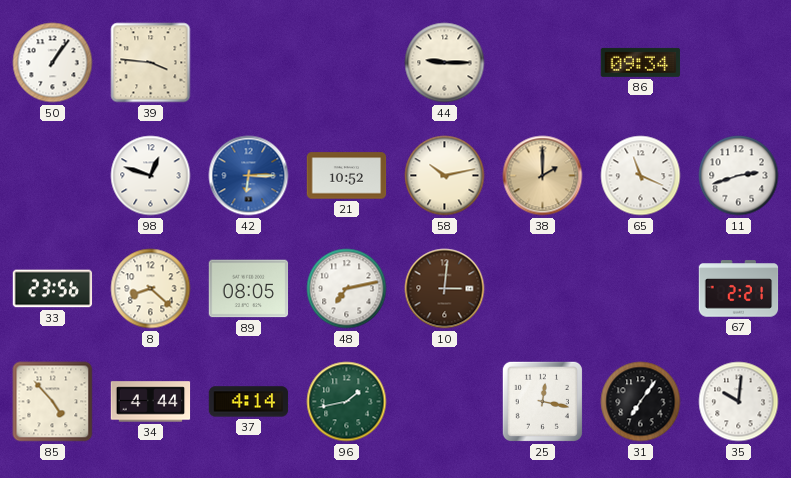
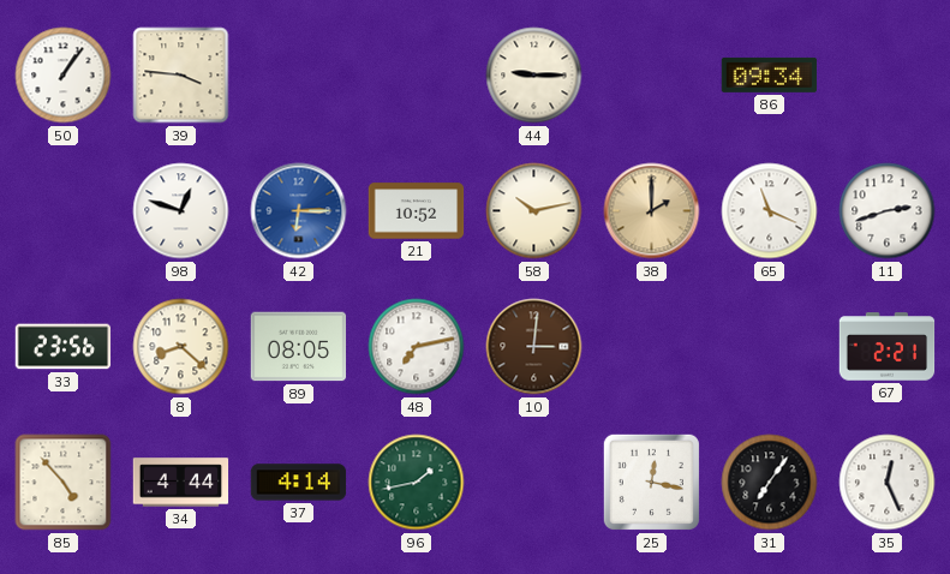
35: 10:01 -> 12:26
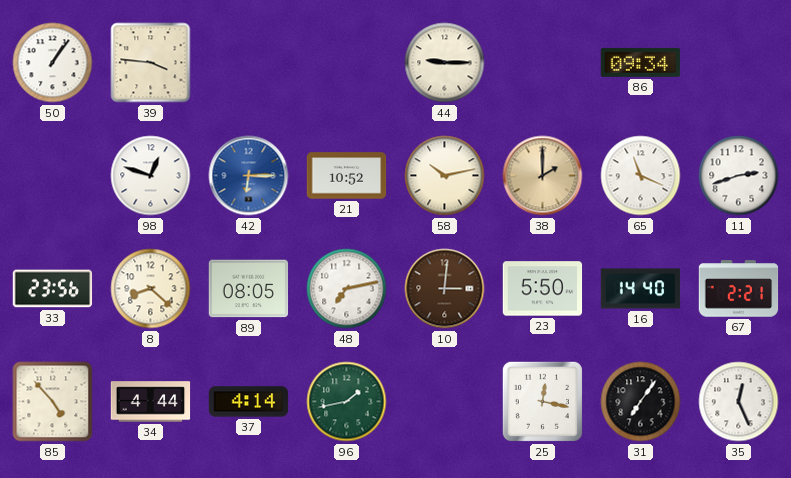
23: none -> 5:50
16: none -> 14:40
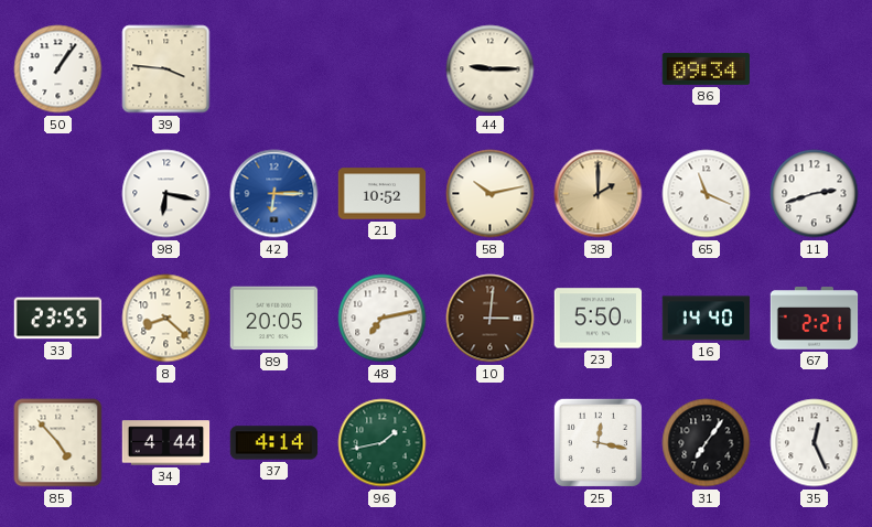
98: 12:48 -> 6:17
33: 23:56 -> 23:55
89: 08:05 -> 20:05
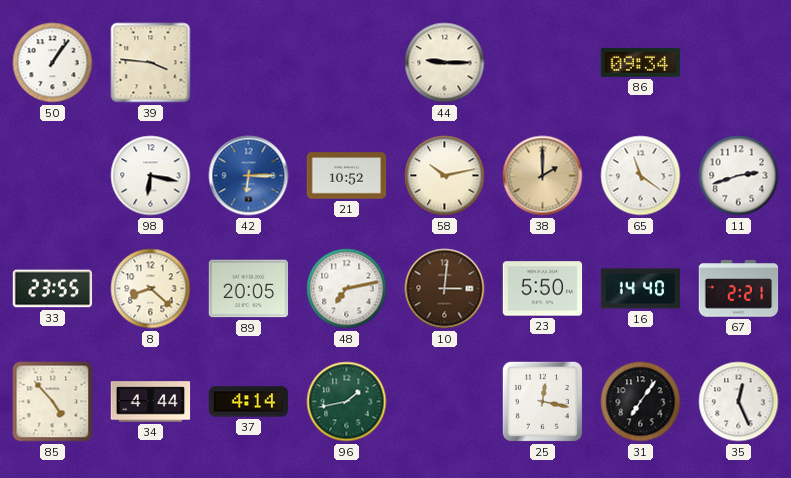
65: 11:19 -> 11:21
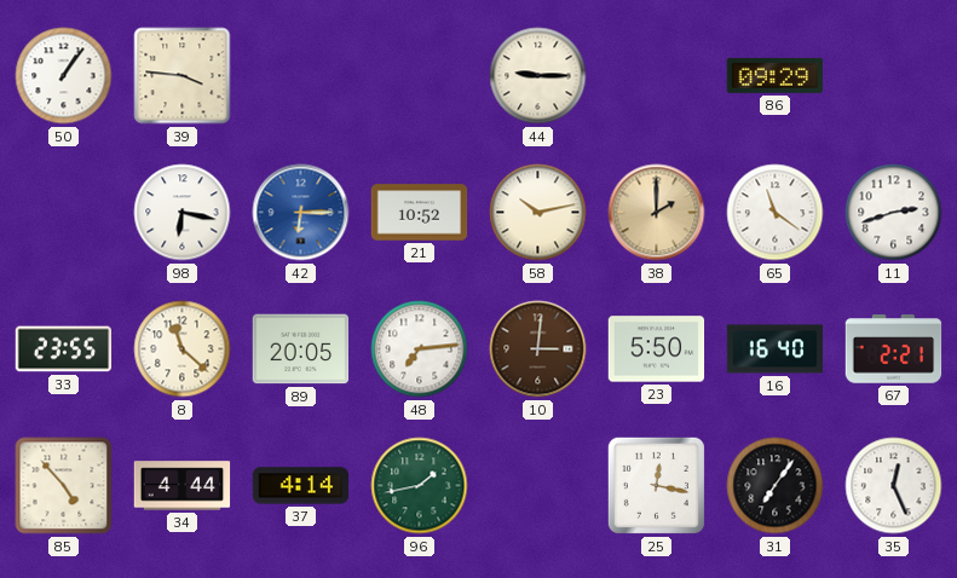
86: 09:34 -> 09:29
8: 8:22 -> 11:22
48: 7:13 -> 7:14
16: 14:40 -> 16:40
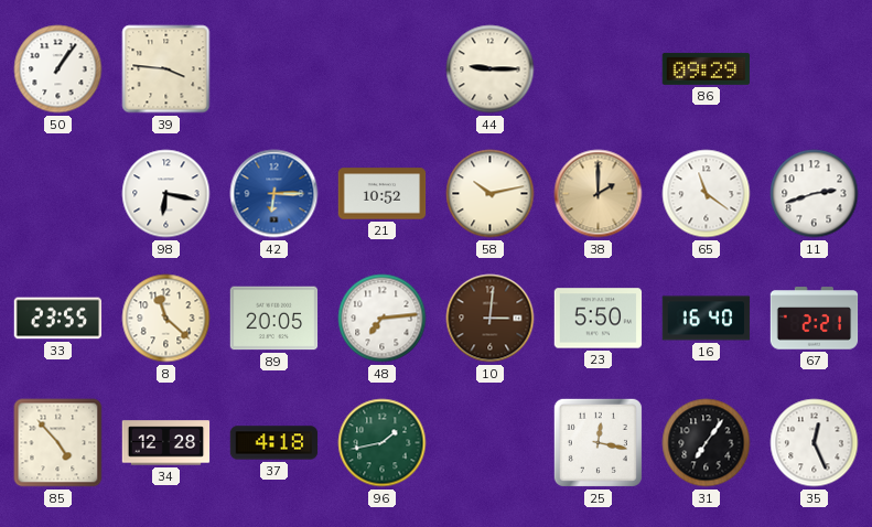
34: 4:44 -> 12:28
37: 4:14 -> 4:18
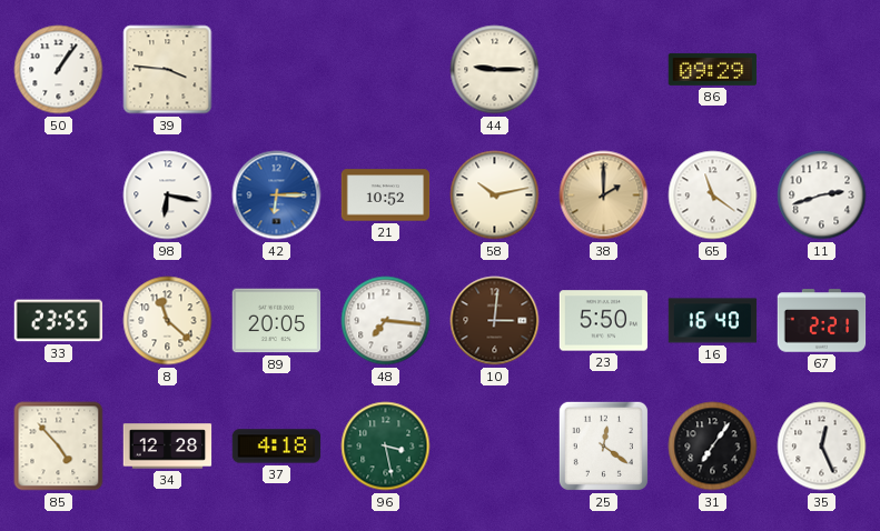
48: 7:14 -> 7:16
96: 1:43 -> 3:28
25: 12:17 -> 12:21
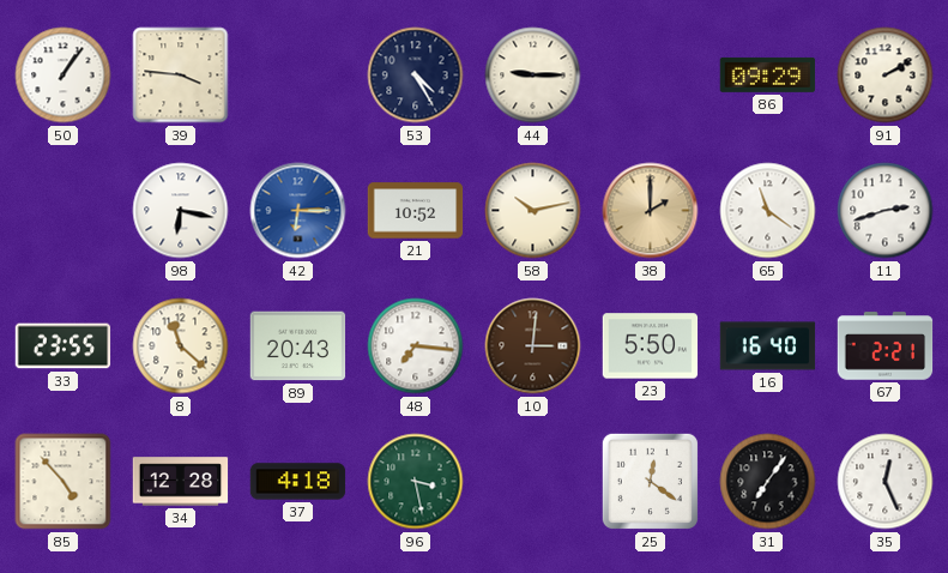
53: none -> 4:25
91: none -> 2:10
89: 20:05 -> 20:43
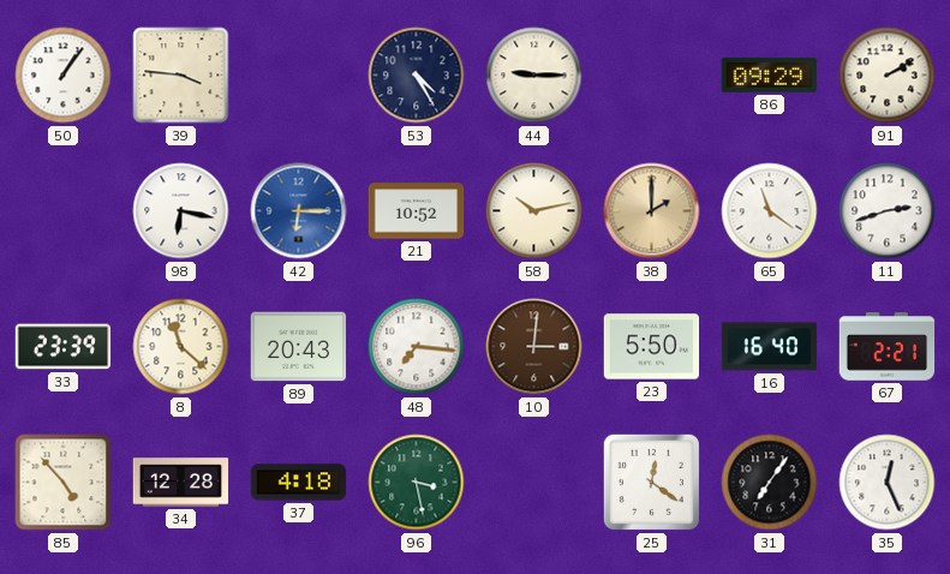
33: 23:55 -> 23:39
